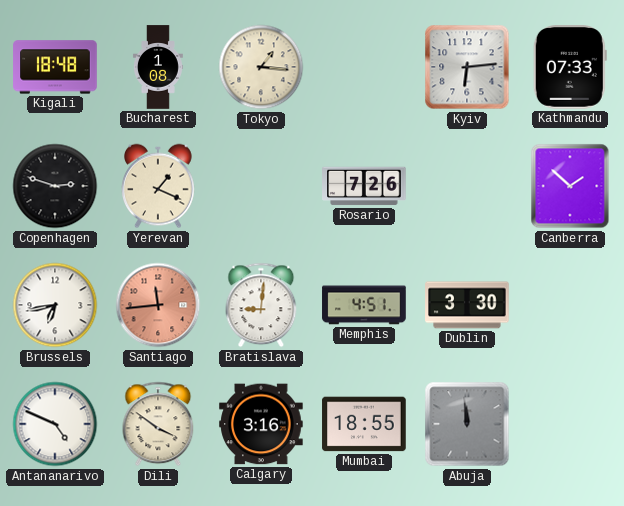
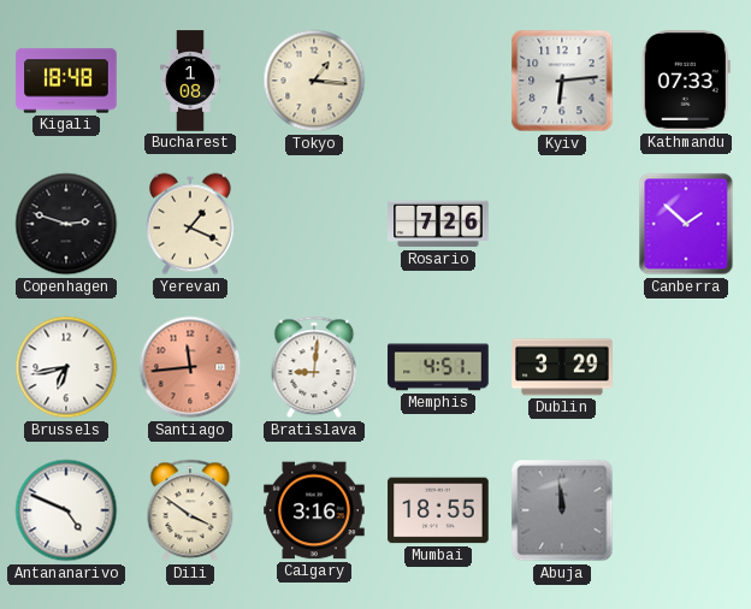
Dublin: 3:30 -> 3:29
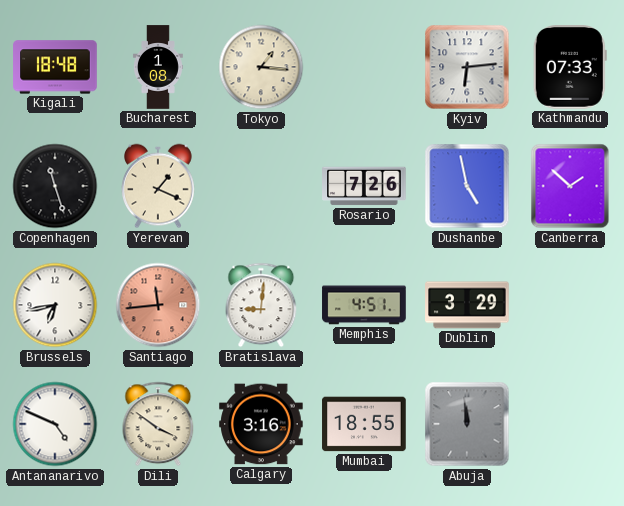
Copenhagen: 2:48 -> 11:27
Dushanbe: none -> 4:58
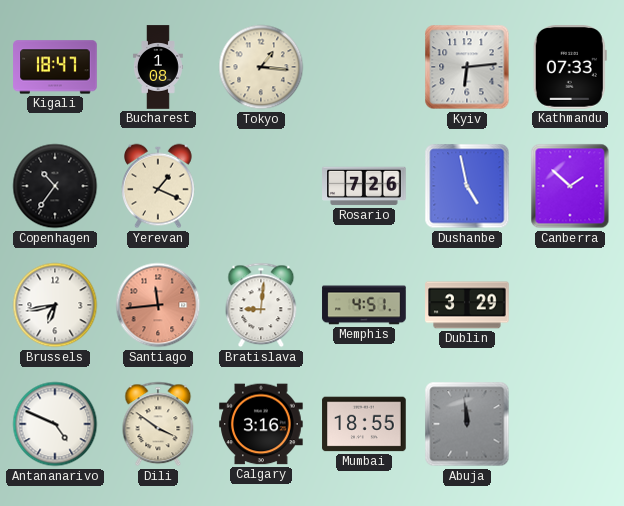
Kigali: 18:48 -> 18:47
Copenhagen: 11:27 -> 10:36
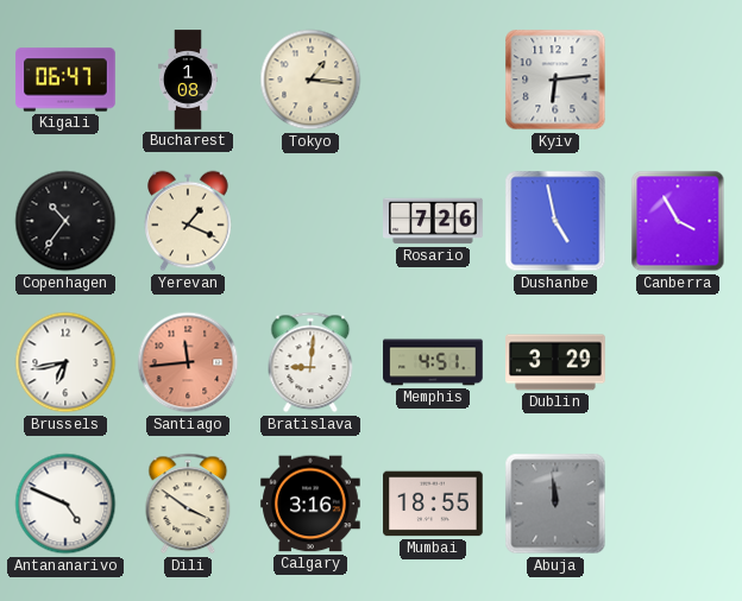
Kigali: 18:47 -> 06:47
Kathmandu: 07:33 -> none
Canberra: 1:52 -> 3:55
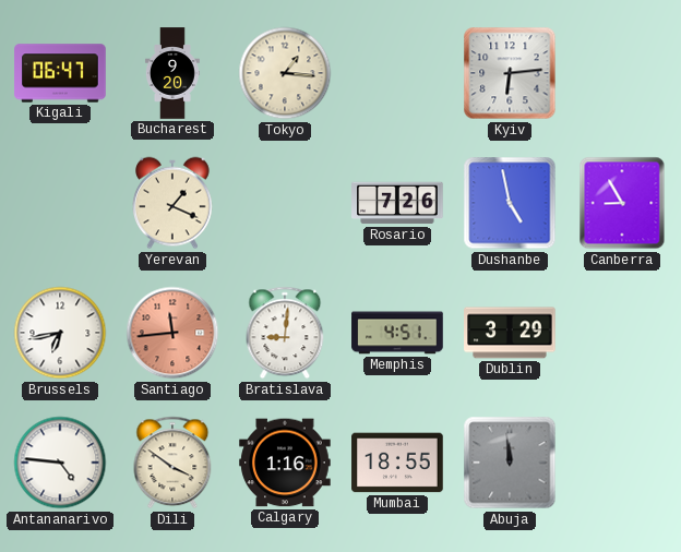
Bucharest: 1:08 -> 9:20
Copenhagen: 10:36 -> none
Canberra: 3:55 -> 8:55
Antananarivo: 4:49 -> 4:46
Calgary: 3:16 -> 1:16
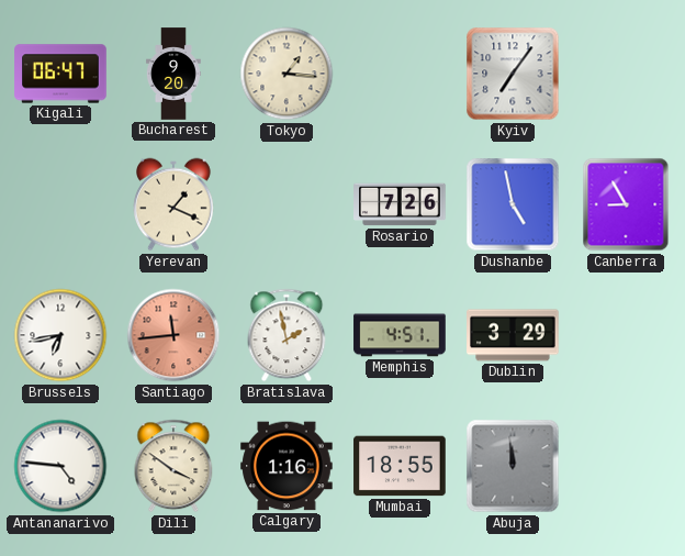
Kyiv: 6:14 -> 7:06
Bratislava: 9:01 -> 1:58
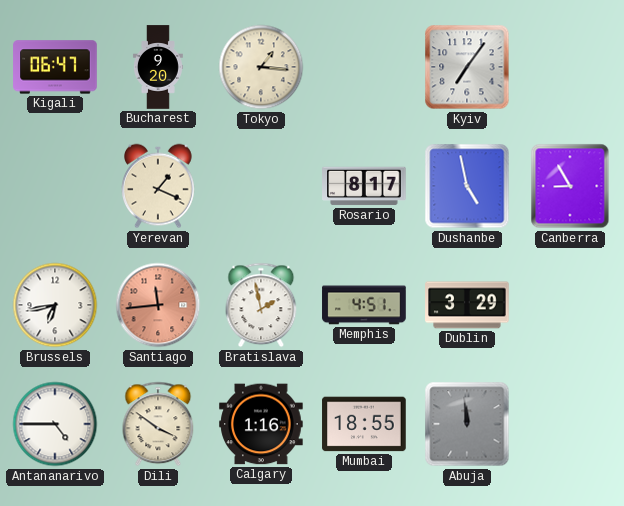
Rosario: 7:26 -> 8:17
Antananarivo: 4:46 -> 4:45
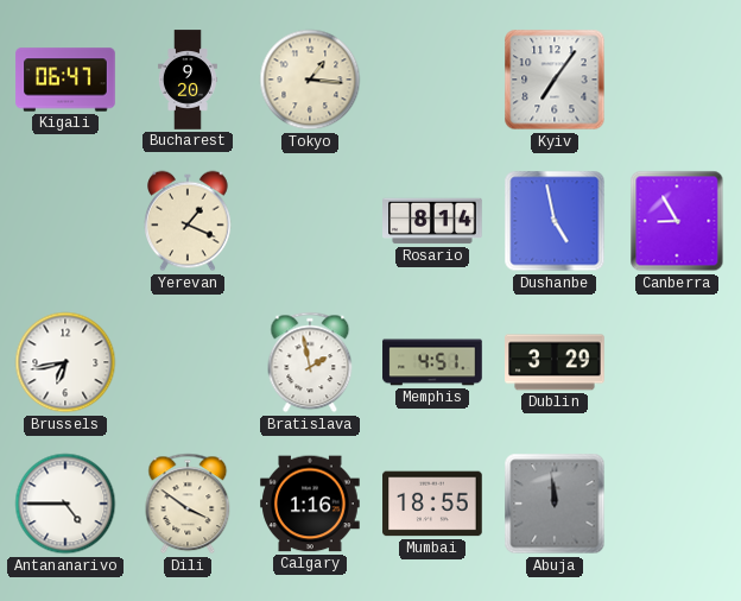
Rosario: 8:17 -> 8:14
Santiago: 11:44 -> none
